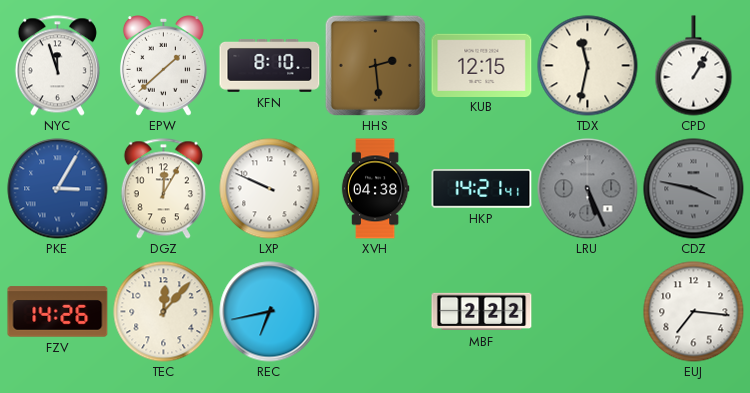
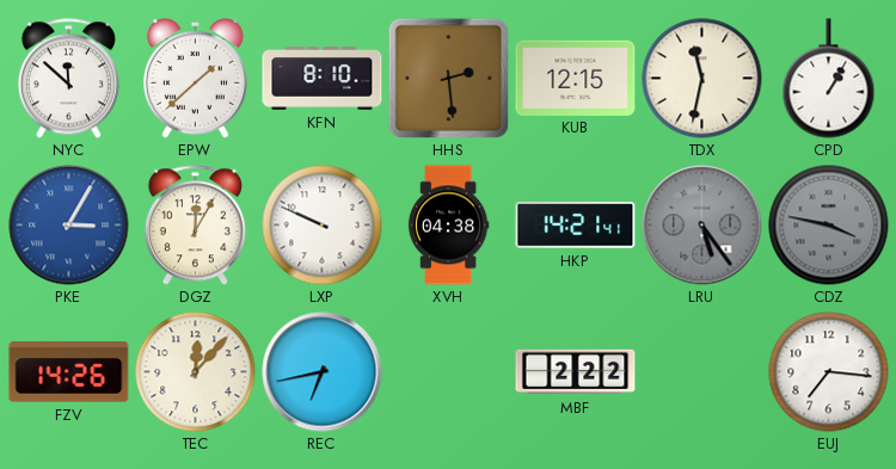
NYC: 11:57 -> 11:52
LRU: 5:26 -> 5:24
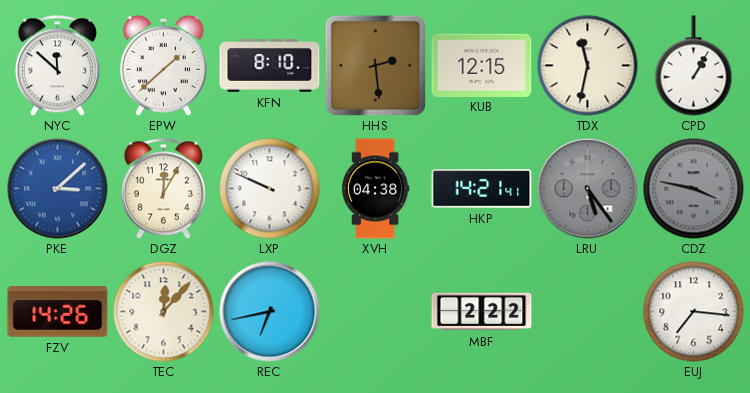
PKE: 3:05 -> 3:08
